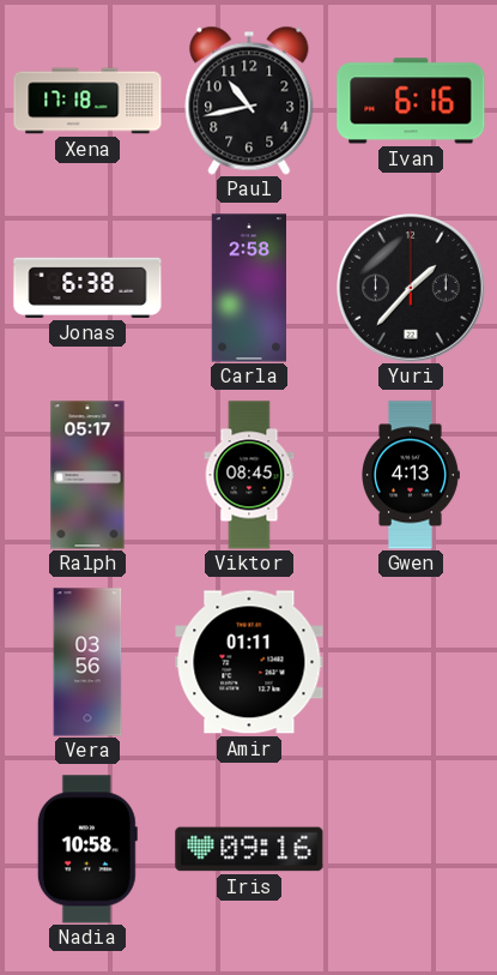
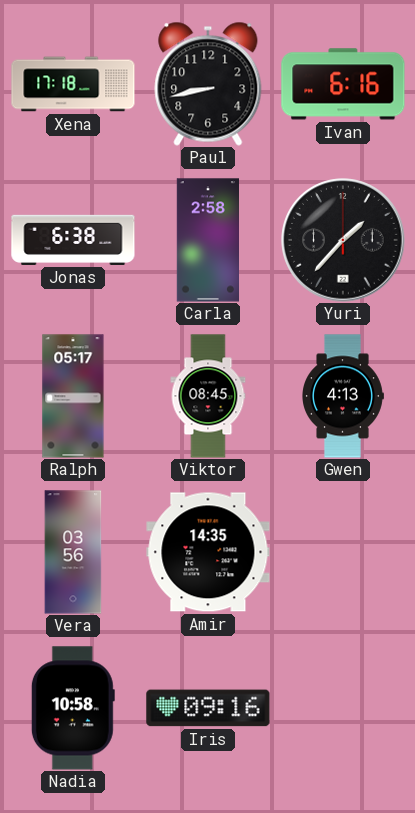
Paul: 10:43 -> 8:43
Amir: 01:11 -> 14:35
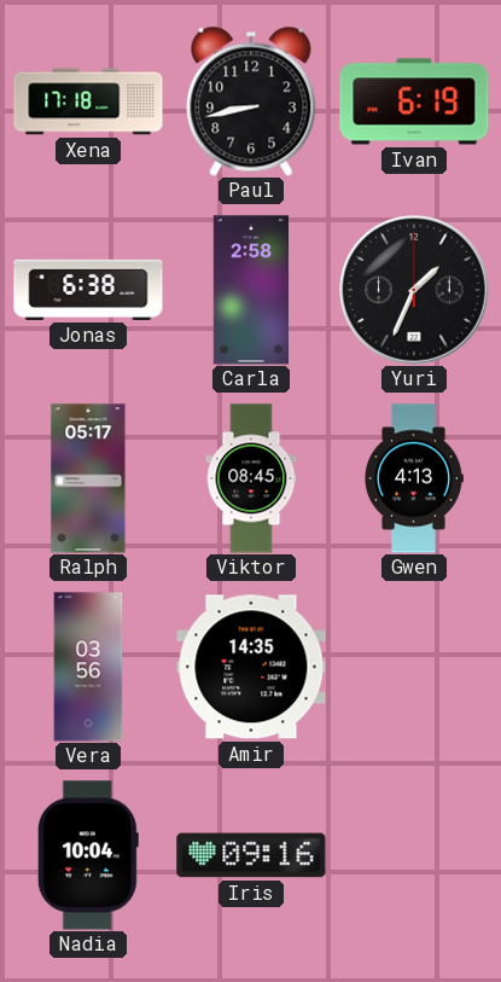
Ivan: 6:16 -> 6:19
Yuri: 1:37 -> 1:34
Nadia: 10:58 -> 10:04
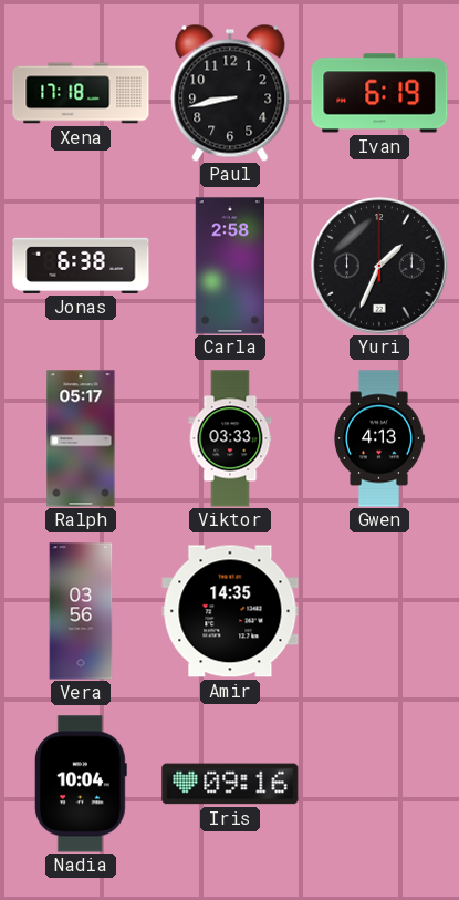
Viktor: 08:45 -> 03:33
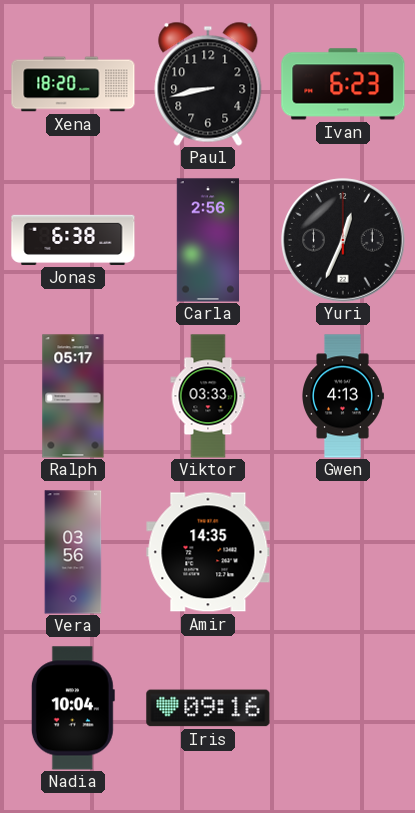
Xena: 17:18 -> 18:20
Ivan: 6:19 -> 6:23
Carla: 2:58 -> 2:56
Yuri: 1:34 -> 12:34
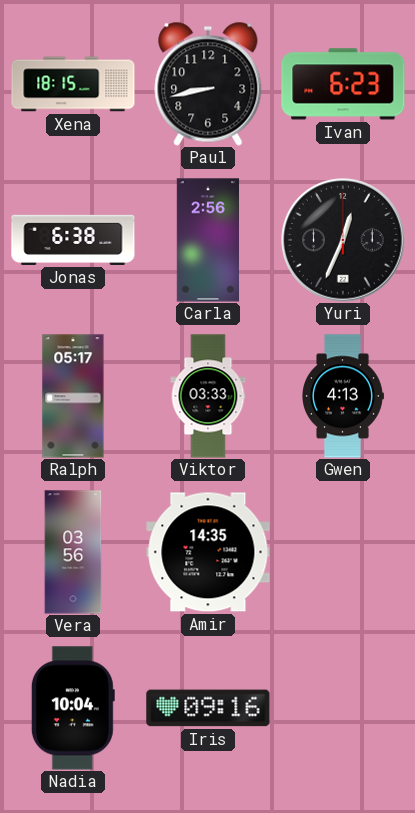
Xena: 18:20 -> 18:15
